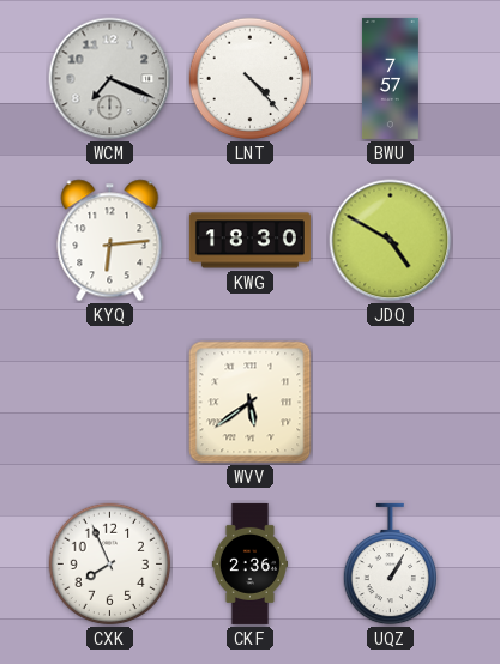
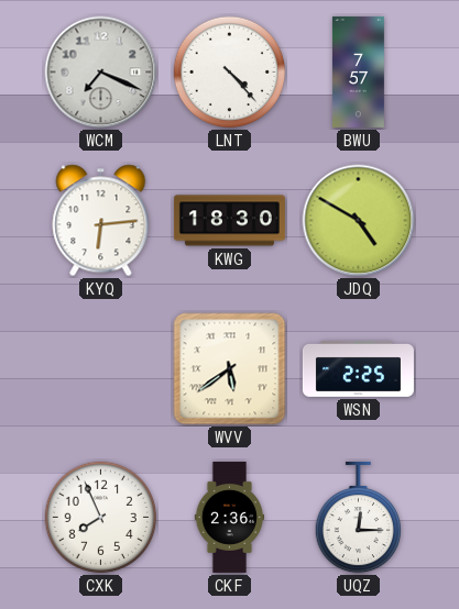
WSN: none -> 2:25
UQZ: 1:05 -> 12:15
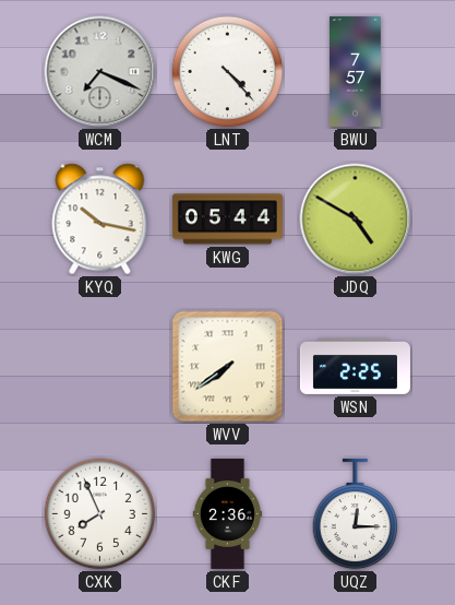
KYQ: 6:14 -> 10:17
KWG: 18:30 -> 05:44
WVV: 5:39 -> 7:39
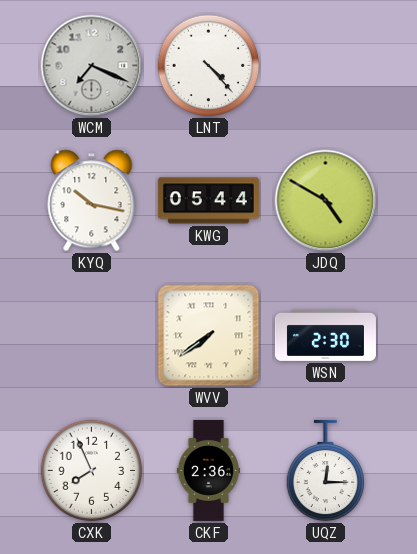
BWU: 7:57 -> none
WSN: 2:25 -> 2:30
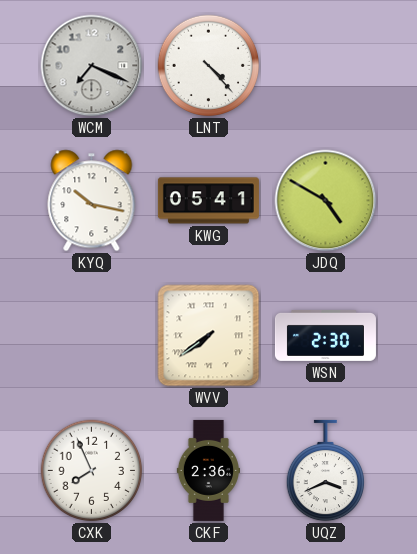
KWG: 05:44 -> 05:41
UQZ: 12:15 -> 3:41
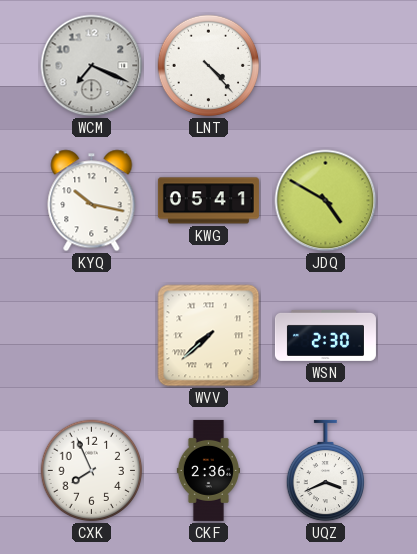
WVV: 7:39 -> 7:38
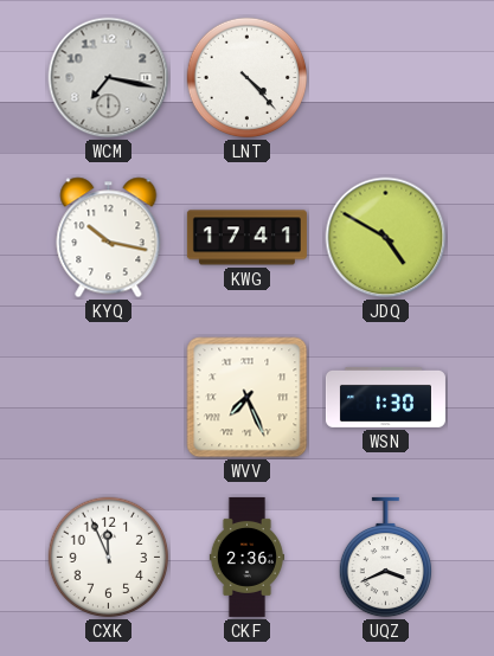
WCM: 7:19 -> 7:17
KWG: 05:41 -> 17:41
WVV: 7:38 -> 7:26
WSN: 2:30 -> 1:30
CXK: 7:56 -> 11:56
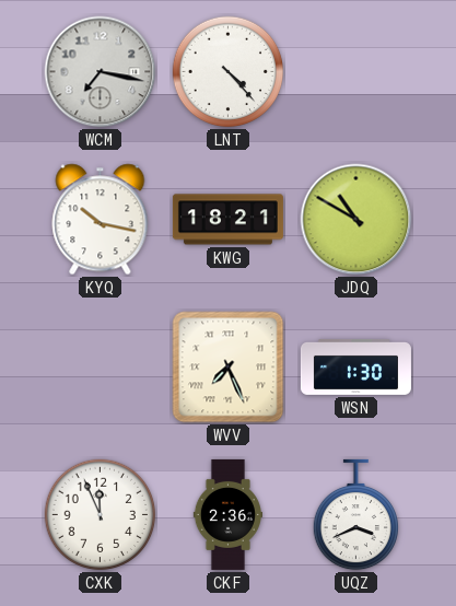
KWG: 17:41 -> 18:21
JDQ: 4:50 -> 10:50
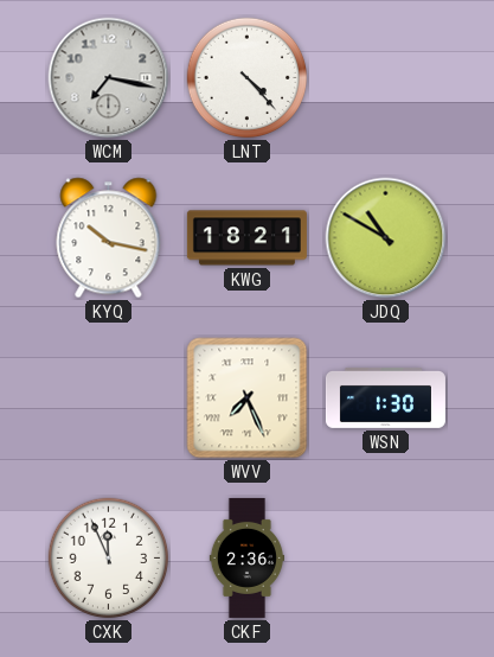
UQZ: 3:41 -> none
